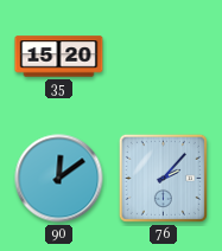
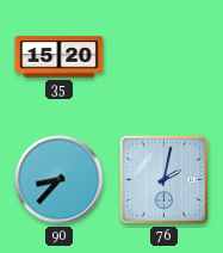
90: 12:09 -> 8:37
76: 2:07 -> 2:02
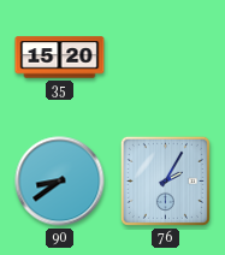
90: 8:37 -> 8:39
76: 2:02 -> 2:05
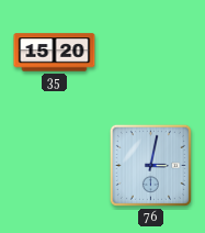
90: 8:39 -> none
76: 2:05 -> 3:02
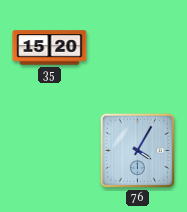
76: 3:02 -> 4:05
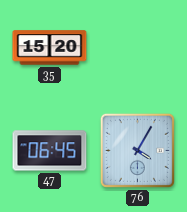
47: none -> 06:45
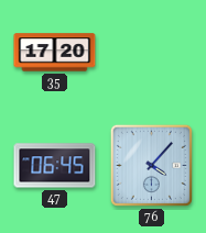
35: 15:20 -> 17:20
76: 4:05 -> 4:07
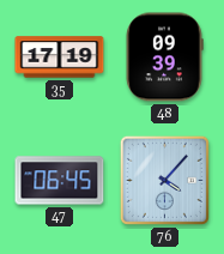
35: 17:20 -> 17:19
48: none -> 09:39
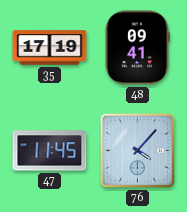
48: 09:39 -> 09:41
47: 06:45 -> 11:45
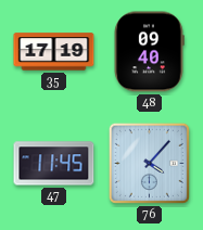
48: 09:41 -> 09:40
